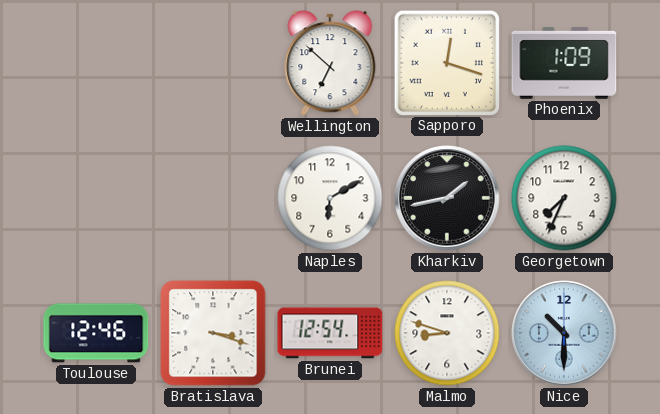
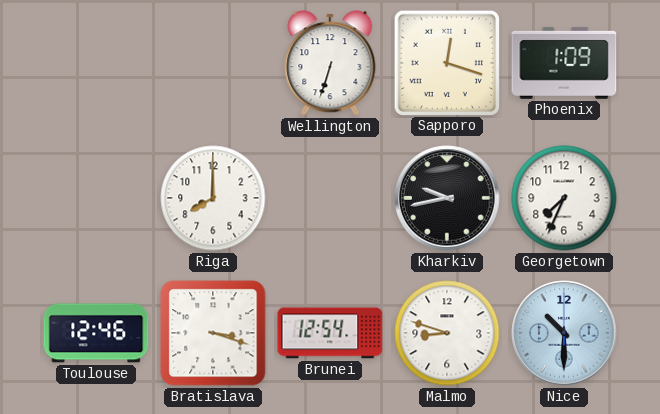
Wellington: 6:52 -> 6:33
Riga: none -> 8:00
Naples: 6:10 -> none
Kharkiv: 1:43 -> 9:43
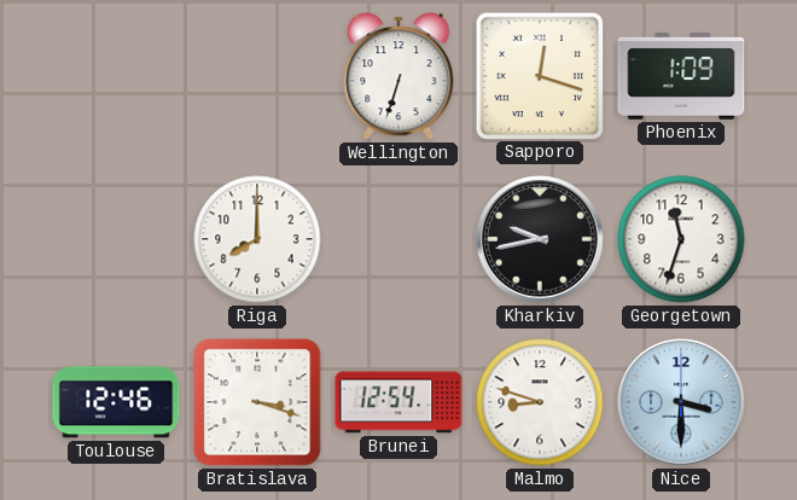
Georgetown: 7:34 -> 11:33
Nice: 10:30 -> 3:30
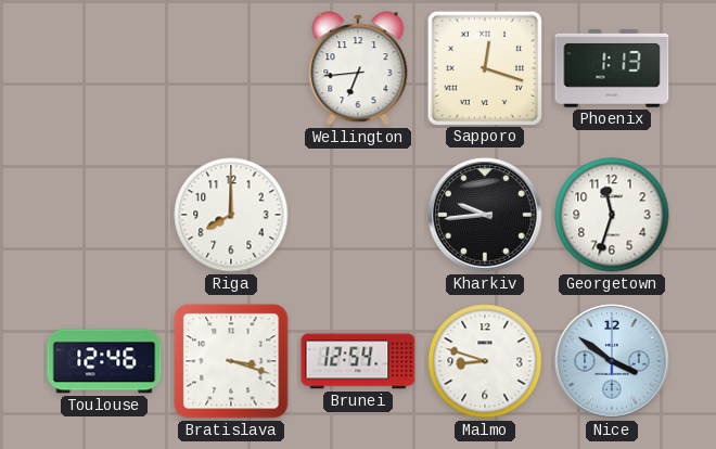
Wellington: 6:33 -> 6:44
Phoenix: 1:09 -> 1:13
Kharkiv: 9:43 -> 9:44
Nice: 3:30 -> 3:51
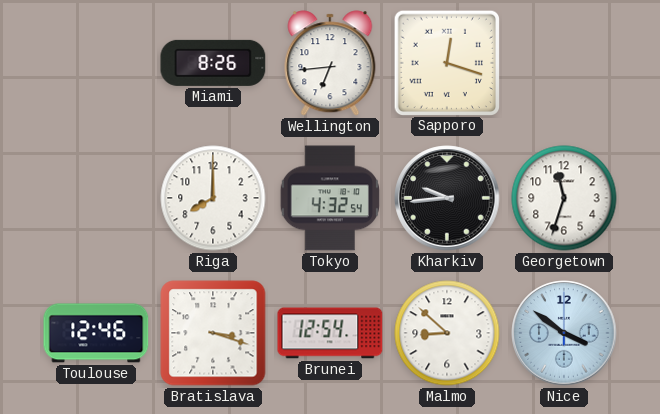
Miami: none -> 8:26
Phoenix: 1:13 -> none
Tokyo: none -> 4:32
Malmo: 8:48 -> 8:52
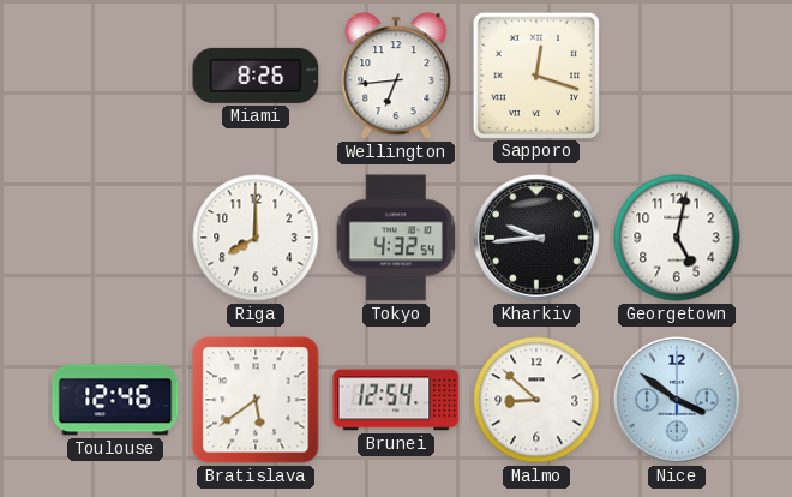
Georgetown: 11:33 -> 5:02
Bratislava: 3:18 -> 5:39
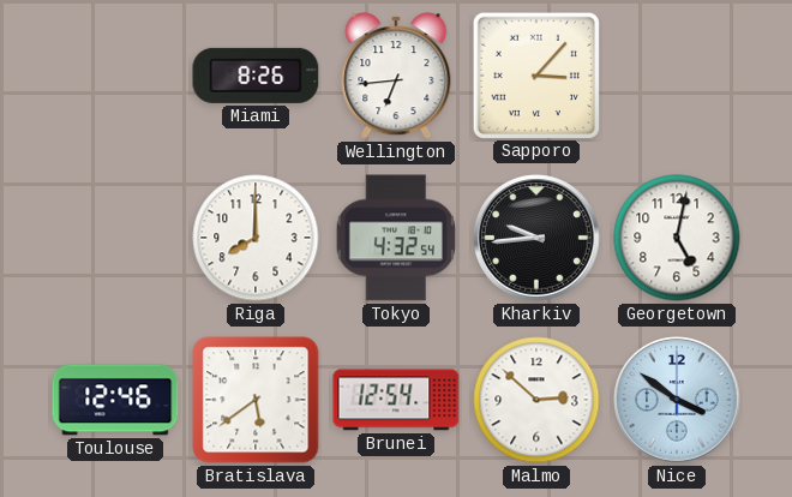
Sapporo: 12:18 -> 3:07
Malmo: 8:52 -> 2:52
